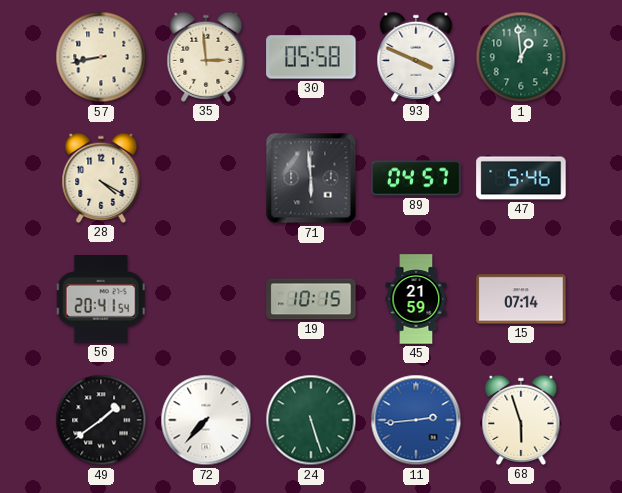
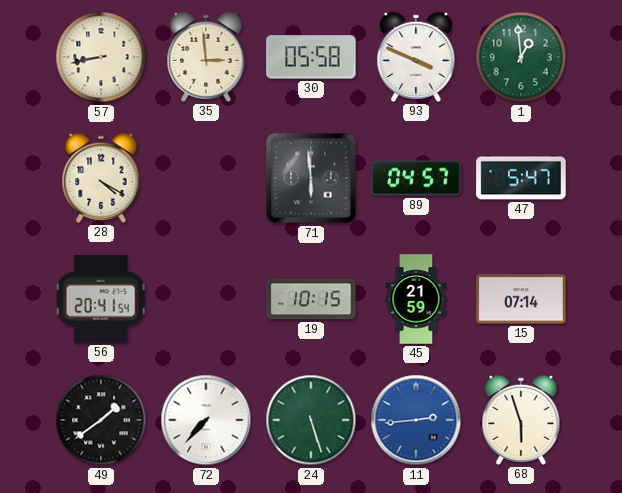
47: 5:46 -> 5:47
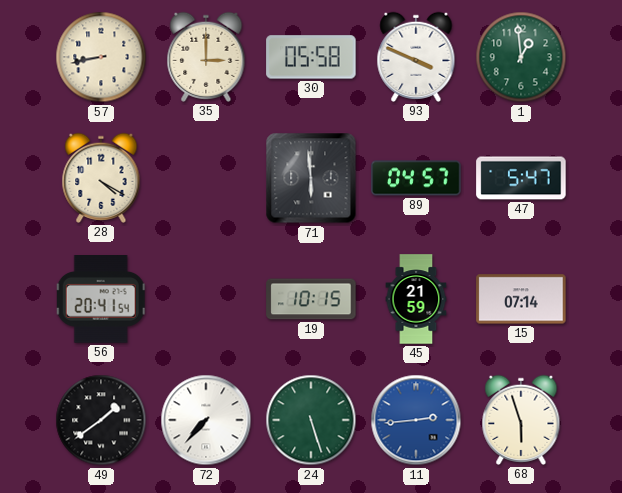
35: 2:59 -> 3:00
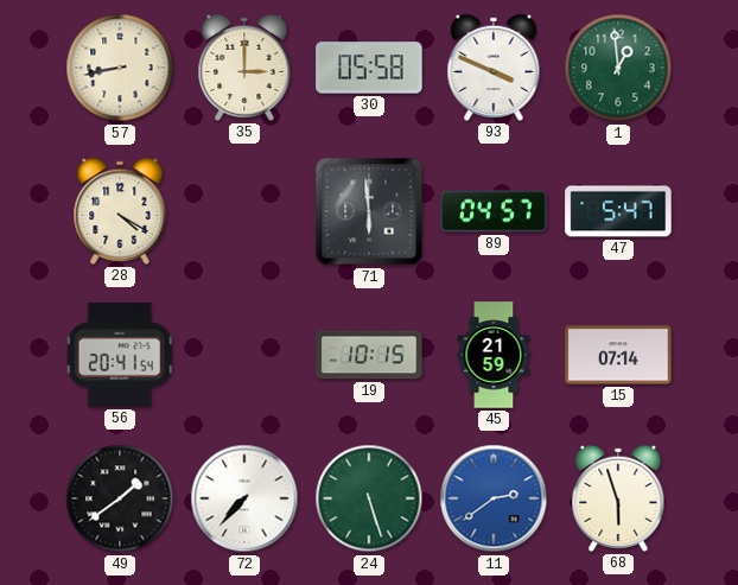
11: 2:44 -> 2:39
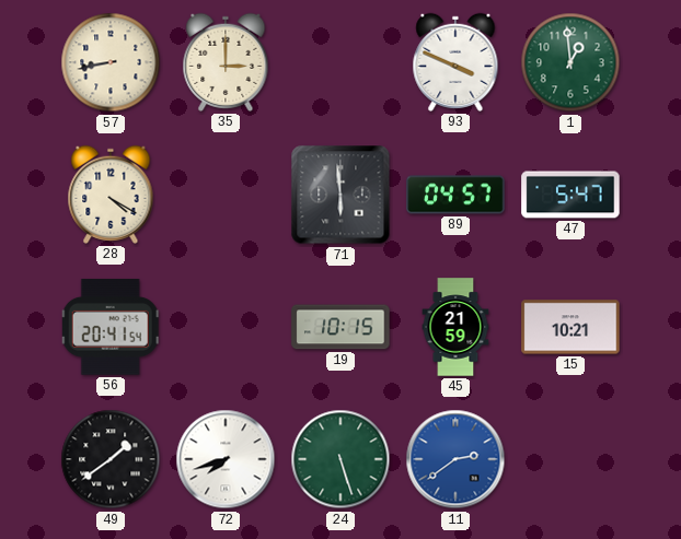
30: 05:58 -> none
15: 07:14 -> 10:21
72: 7:37 -> 7:42
68: 5:57 -> none
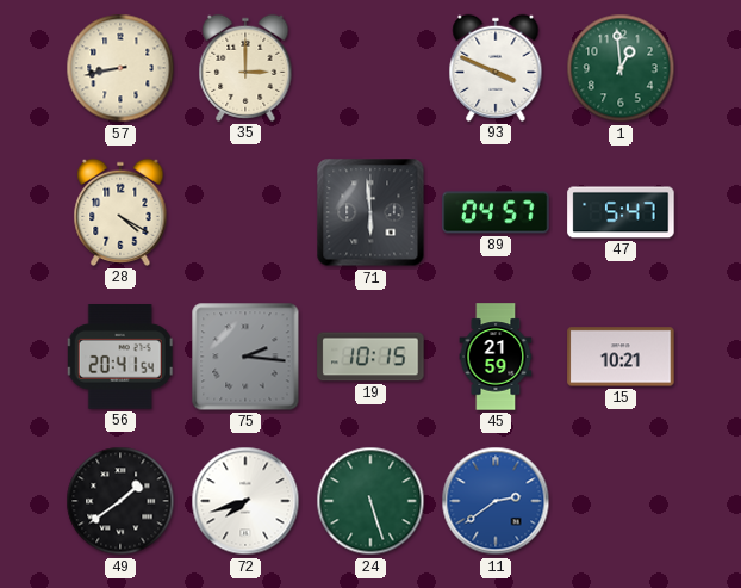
75: none -> 2:16
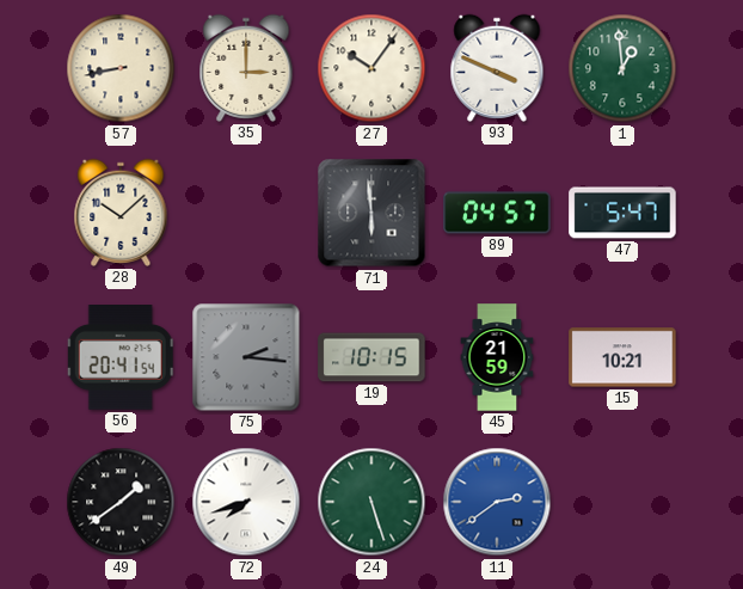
27: none -> 10:06
28: 4:20 -> 10:08
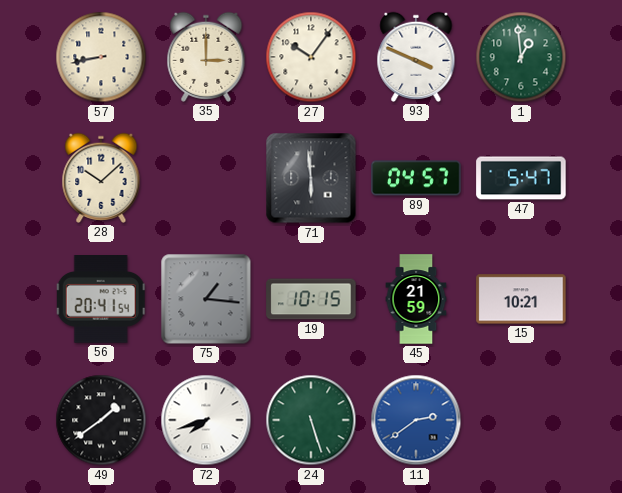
75: 2:16 -> 1:16
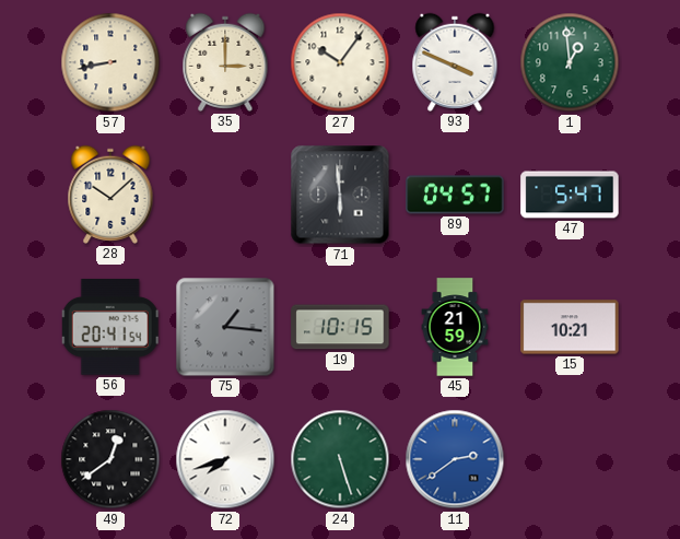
49: 1:39 -> 12:39
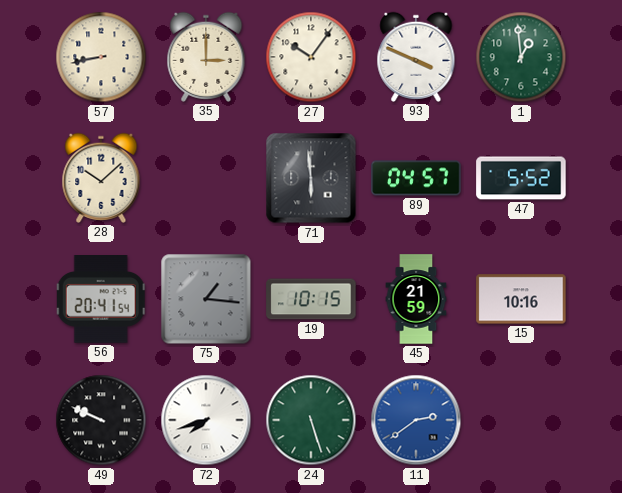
47: 5:47 -> 5:52
15: 10:21 -> 10:16
49: 12:39 -> 9:49
